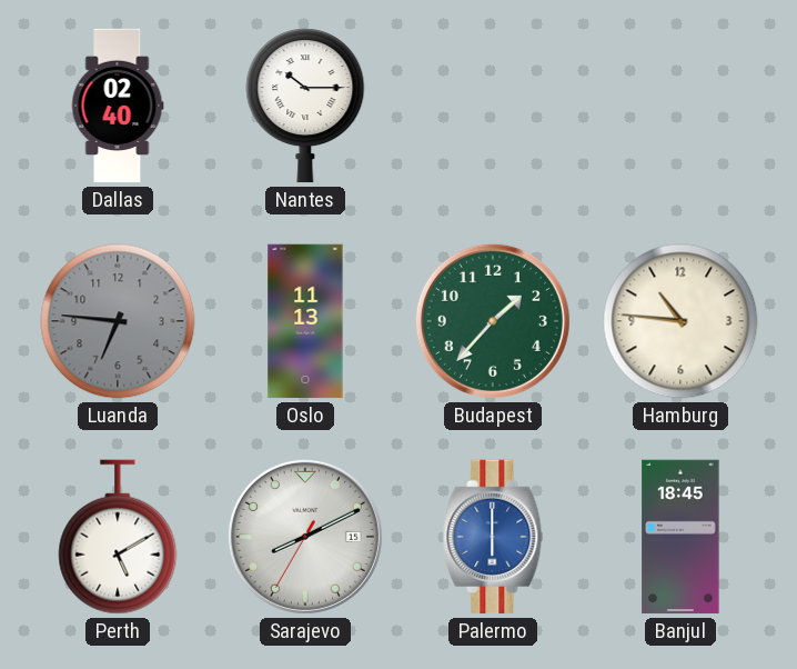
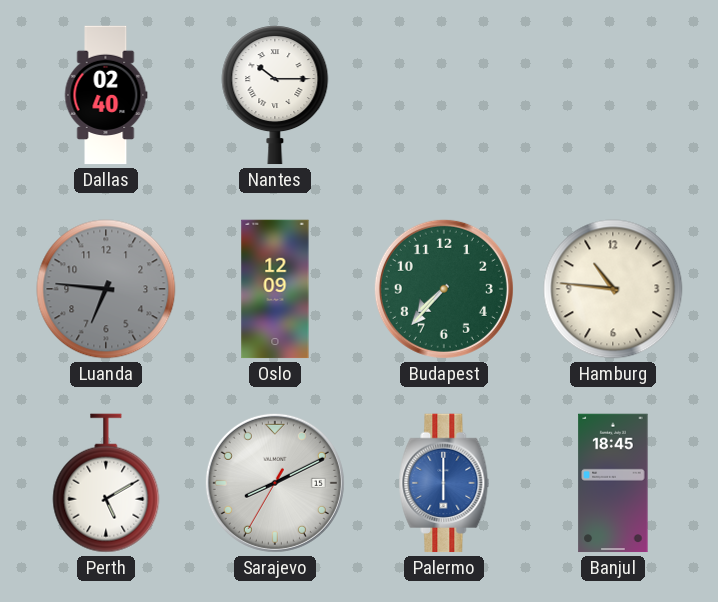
Oslo: 11:13 -> 12:09
Budapest: 1:37 -> 7:37
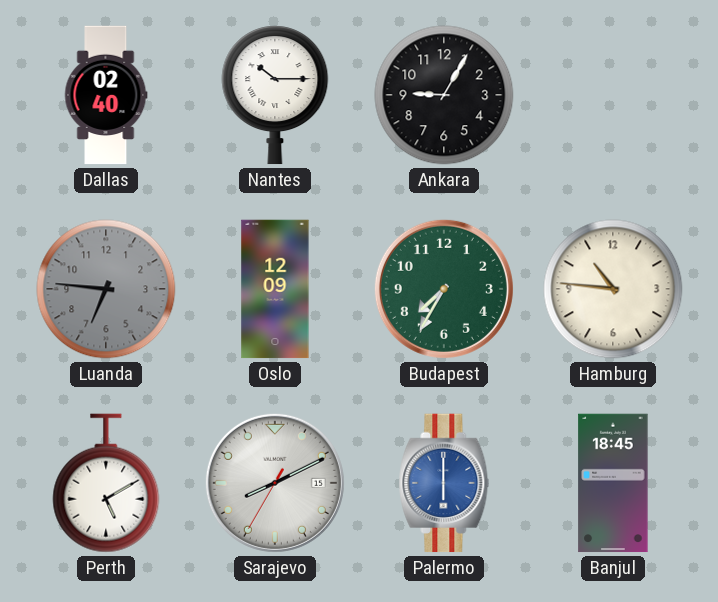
Ankara: none -> 9:05
Budapest: 7:37 -> 7:35
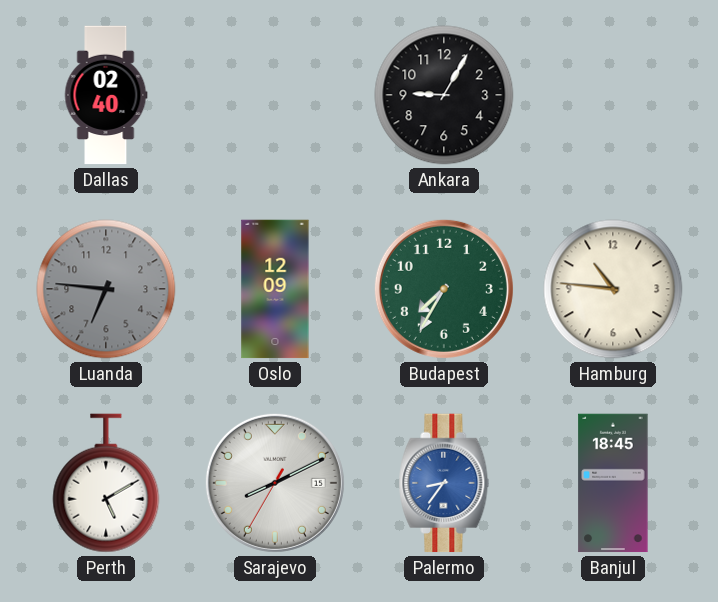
Nantes: 10:15 -> none
Palermo: 6:00 -> 8:36
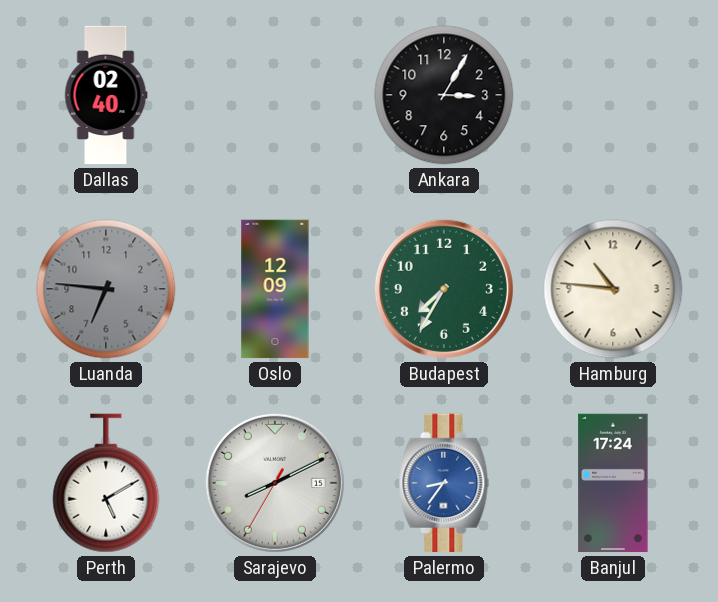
Ankara: 9:05 -> 3:05
Banjul: 18:45 -> 17:24
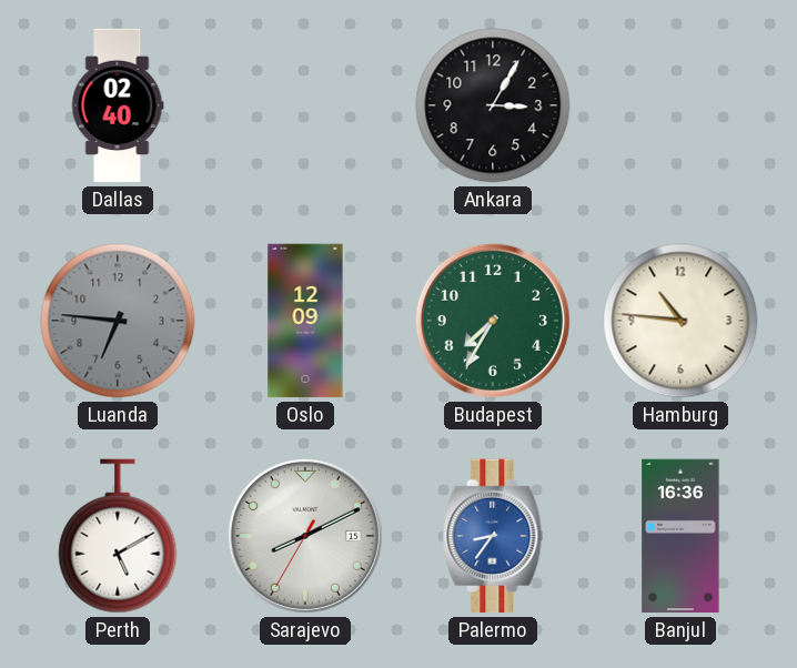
Banjul: 17:24 -> 16:36
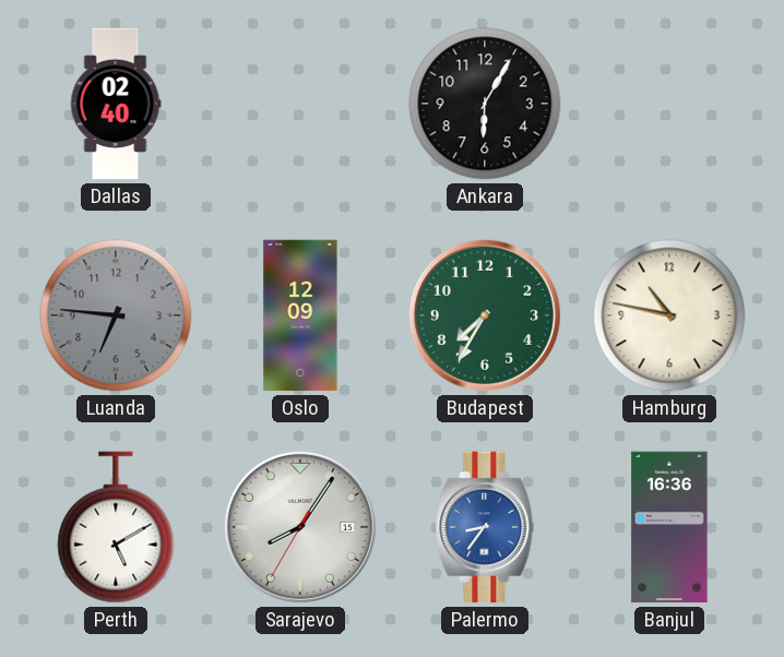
Ankara: 3:05 -> 6:05
Hamburg: 10:46 -> 10:47
Sarajevo: 8:10 -> 8:05
